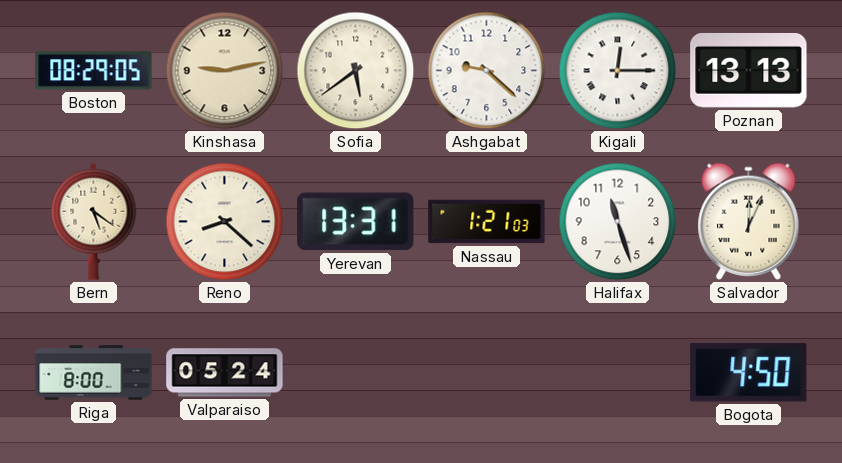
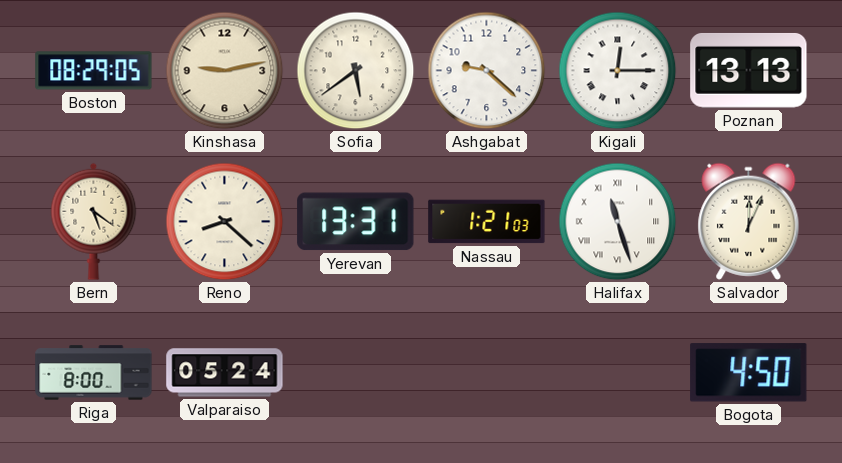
Halifax numerals: Arabic -> Roman
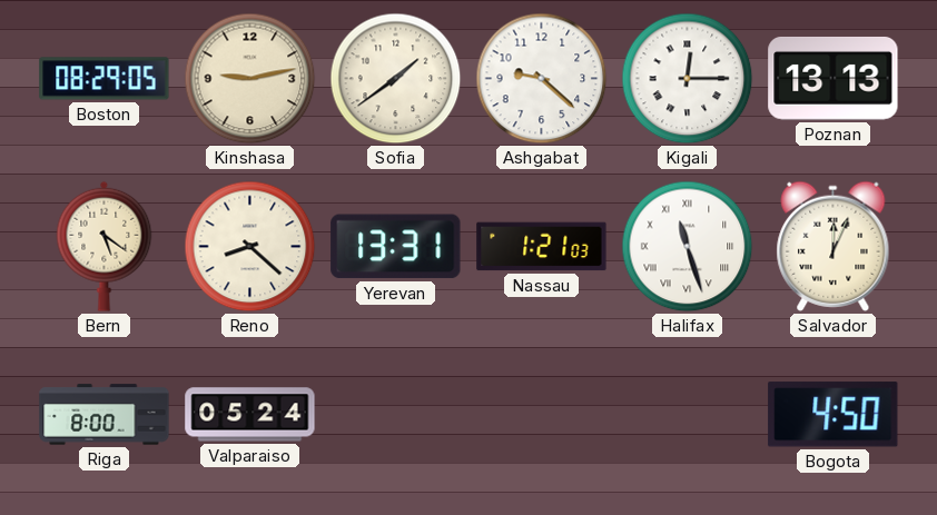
Sofia: 5:39 -> 1:39
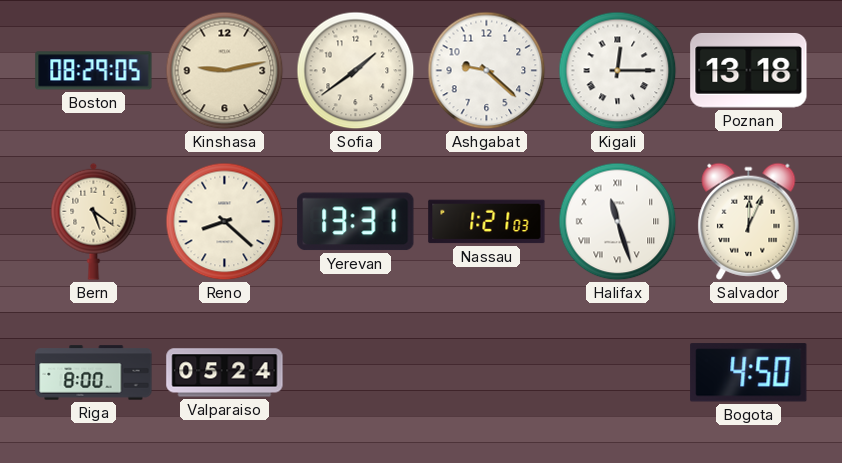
Poznan: 13:13 -> 13:18
